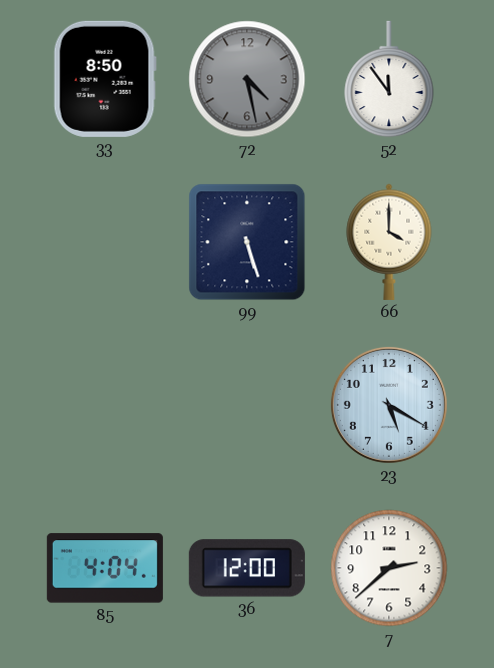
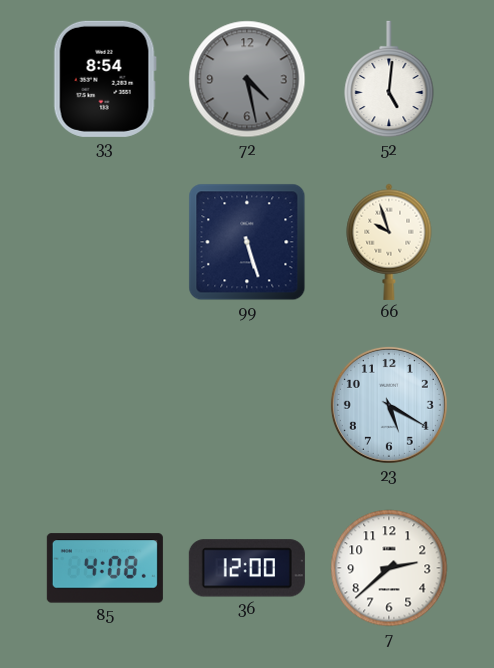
33: 8:50 -> 8:54
52: 11:54 -> 5:01
66: 4:00 -> 9:57
85: 4:04 -> 4:08
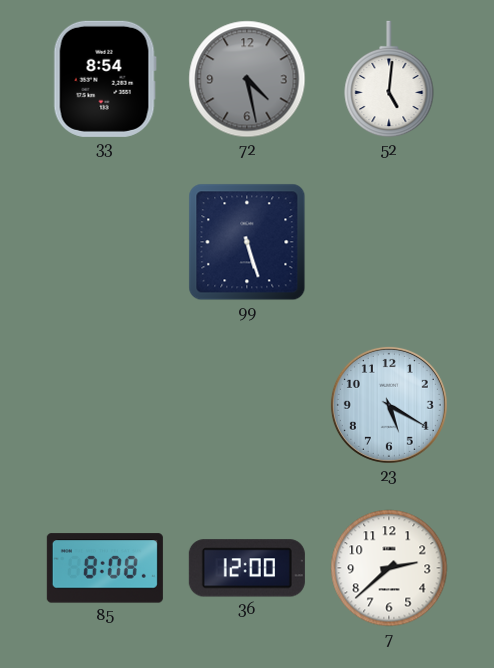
66: 9:57 -> none
85: 4:08 -> 8:08
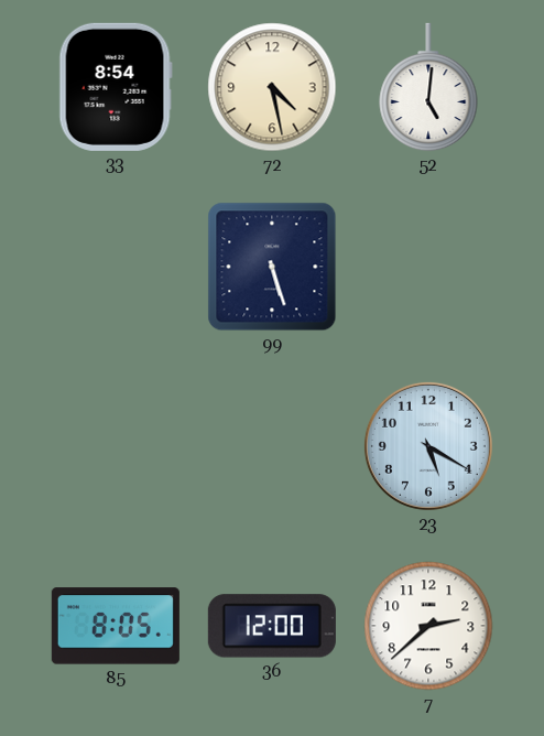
72 dial: grey -> cream
85: 8:08 -> 8:05
